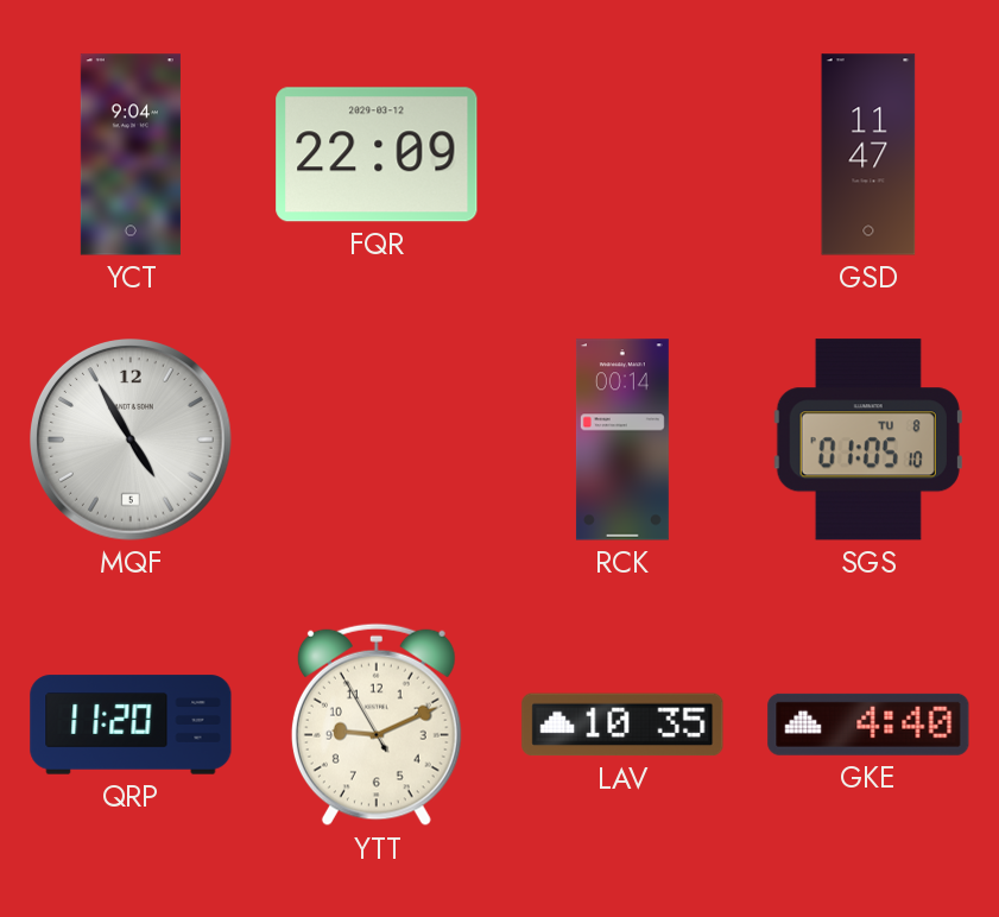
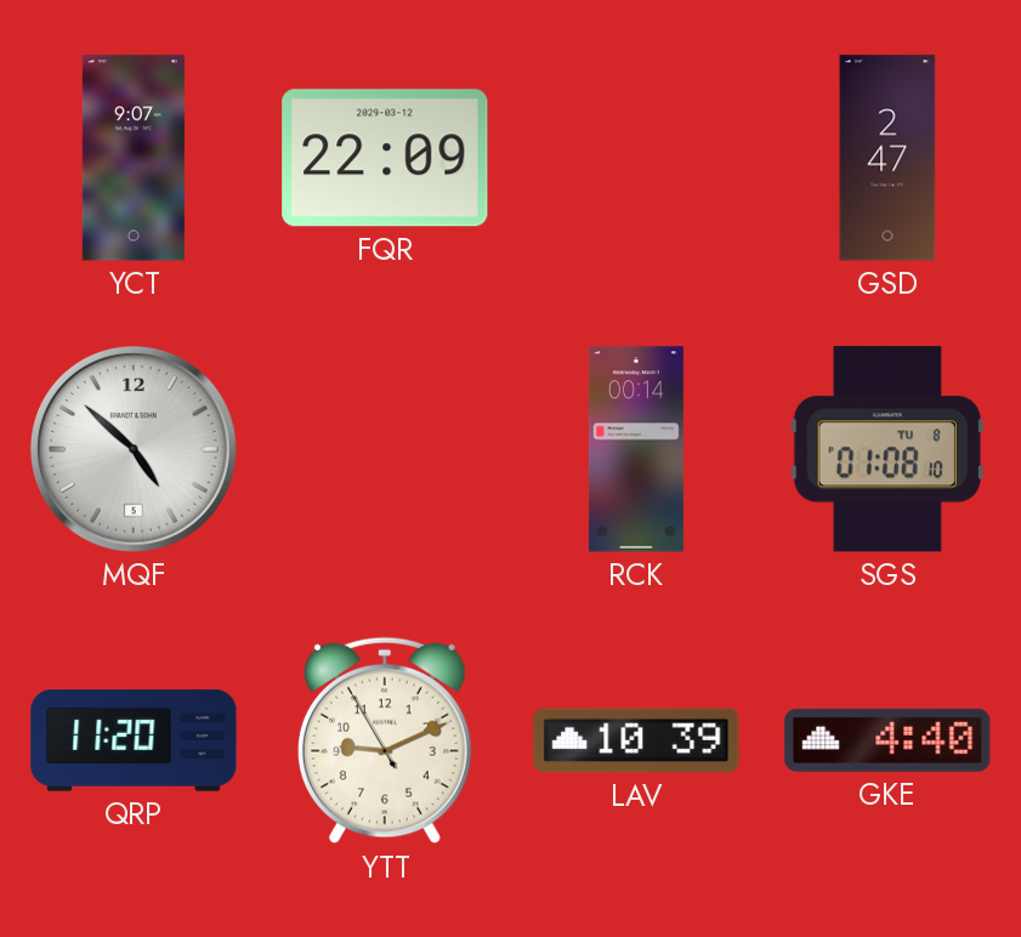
YCT: 9:04 -> 9:07
GSD: 11:47 -> 2:47
MQF: 4:55 -> 4:52
SGS: 01:05 -> 01:08
LAV: 10:35 -> 10:39
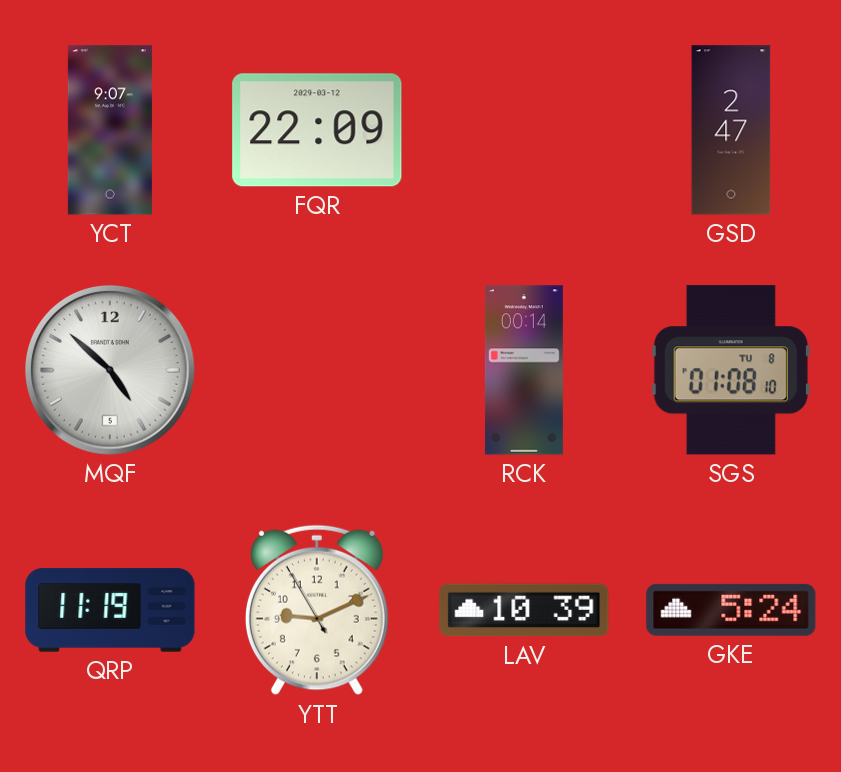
QRP: 11:20 -> 11:19
GKE: 4:40 -> 5:24
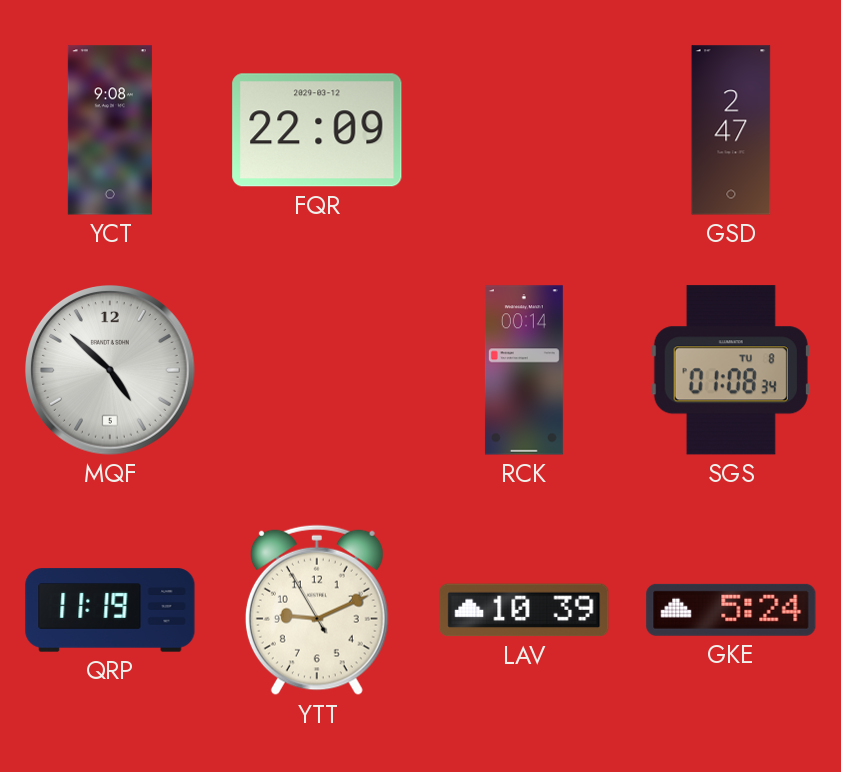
YCT: 9:07 -> 9:08
SGS: 01:08:10 -> 01:08:34
